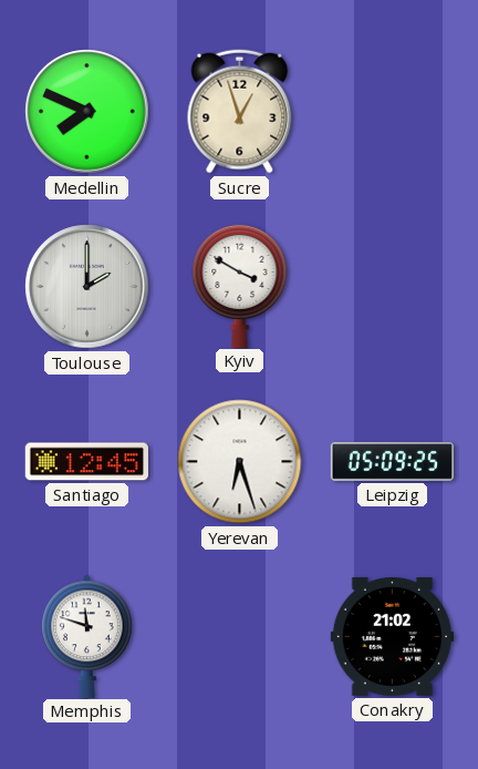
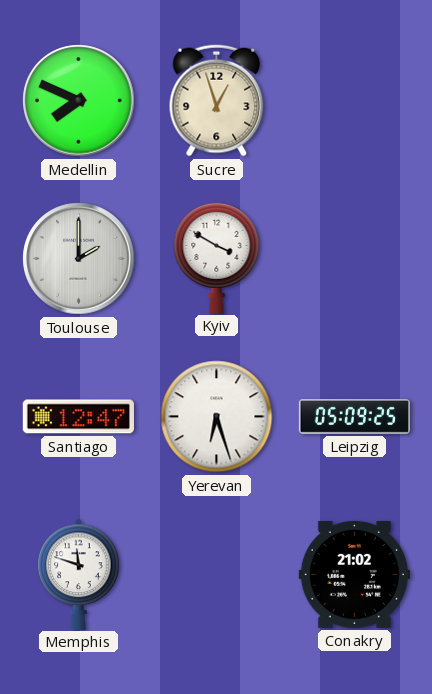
Santiago: 12:45 -> 12:47
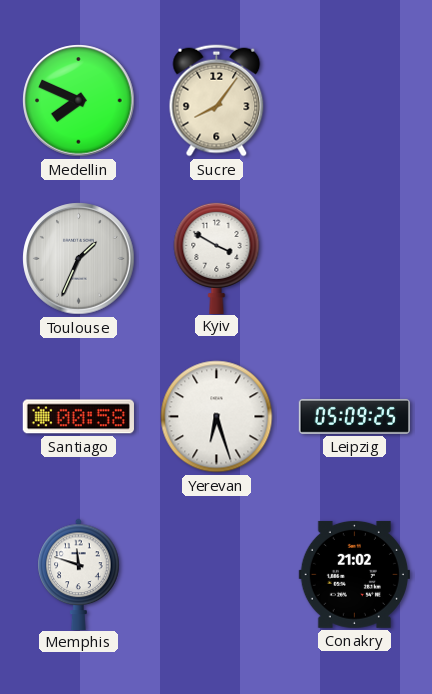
Sucre: 12:57 -> 8:06
Toulouse: 2:00 -> 1:34
Santiago: 12:47 -> 00:58
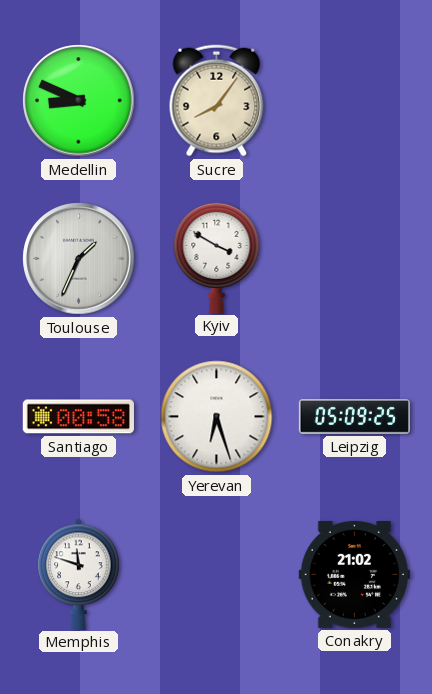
Medellin: 7:49 -> 8:49
